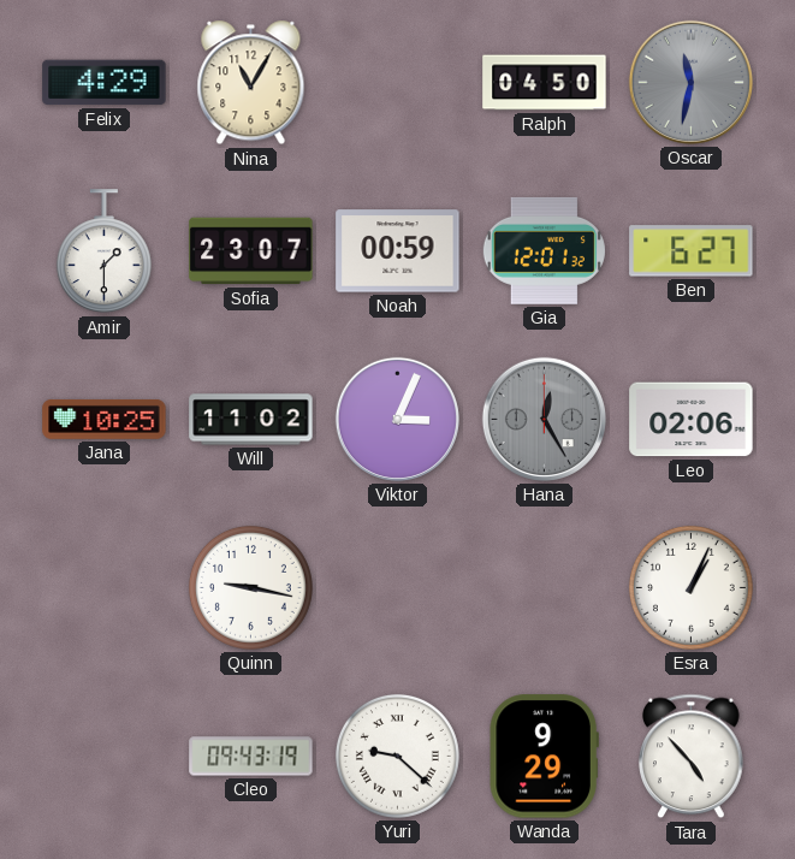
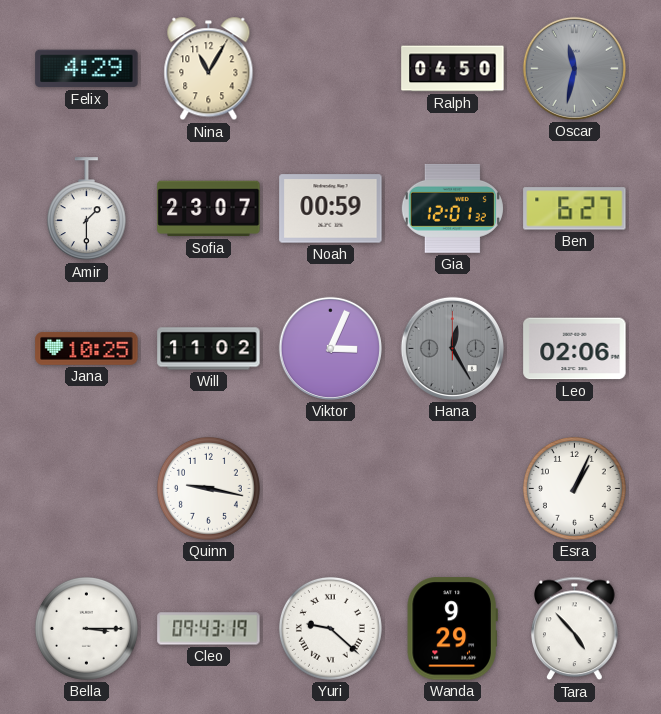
Bella: none -> 3:15
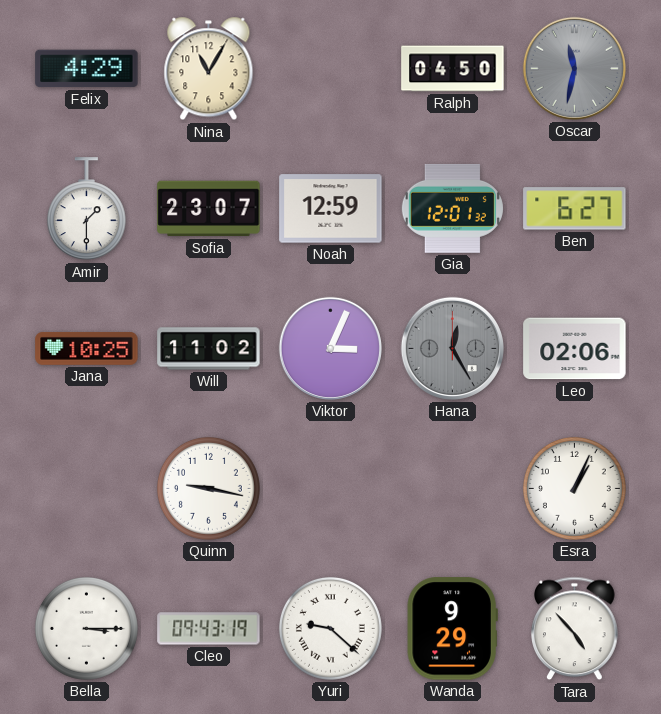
Noah: 00:59 -> 12:59
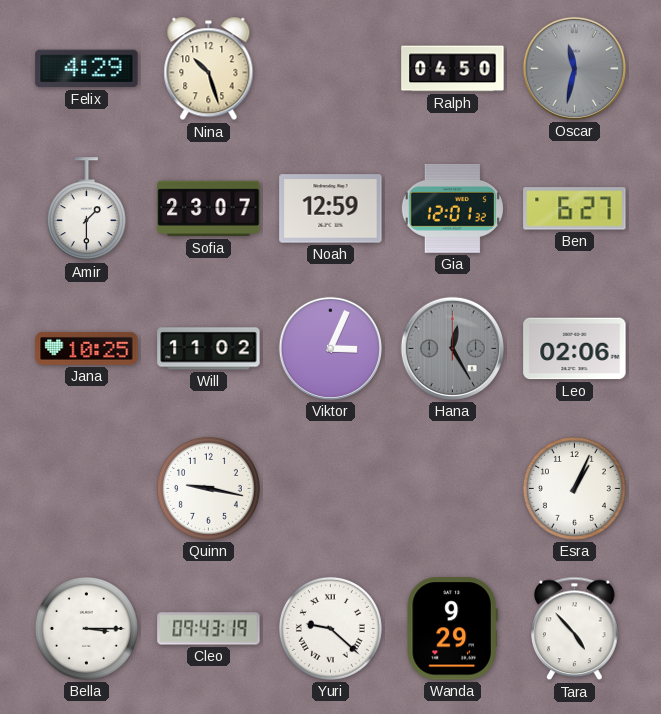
Nina: 11:05 -> 10:27
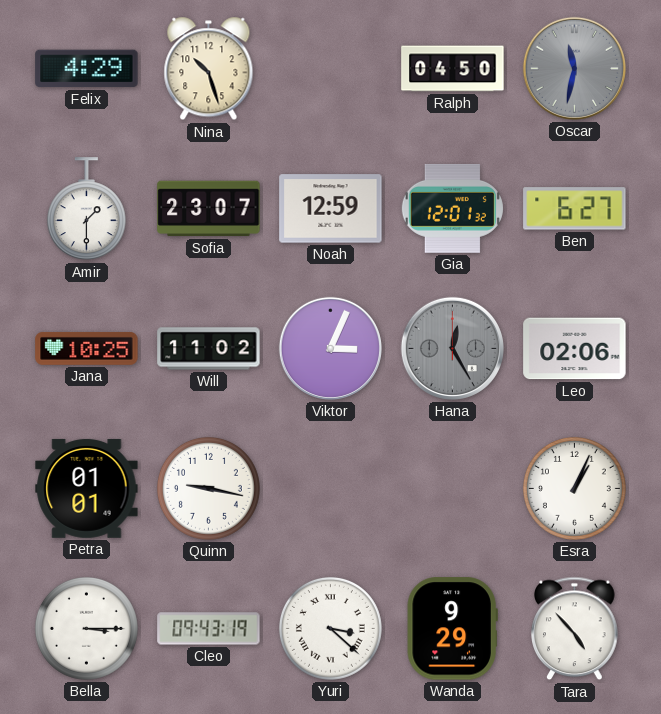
Petra: none -> 01:01
Yuri: 9:22 -> 3:22
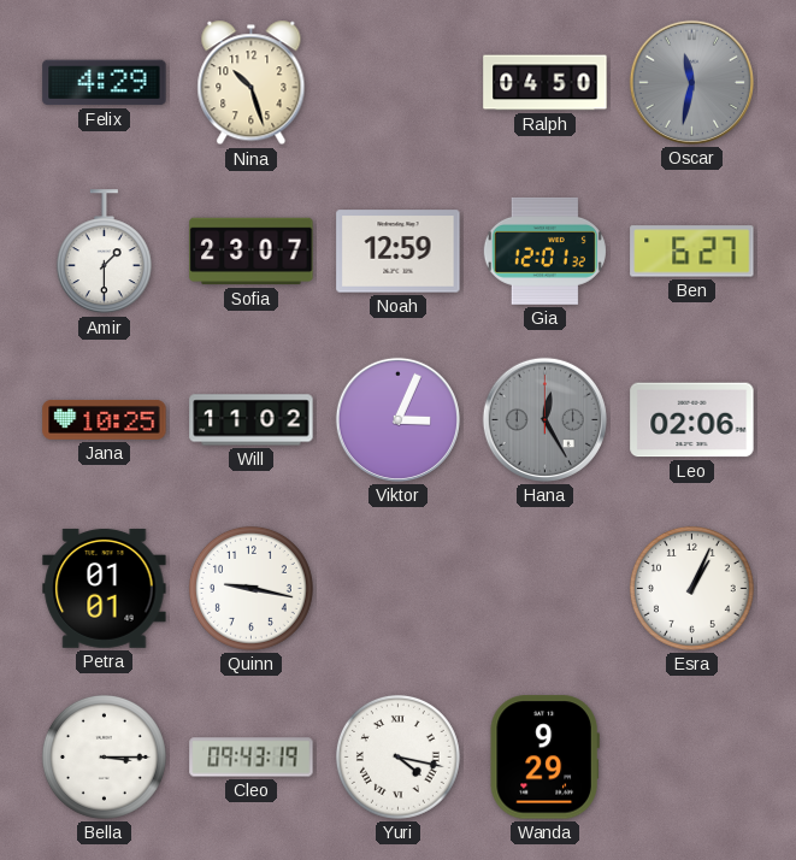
Yuri: 3:22 -> 4:17
Tara: 4:53 -> none
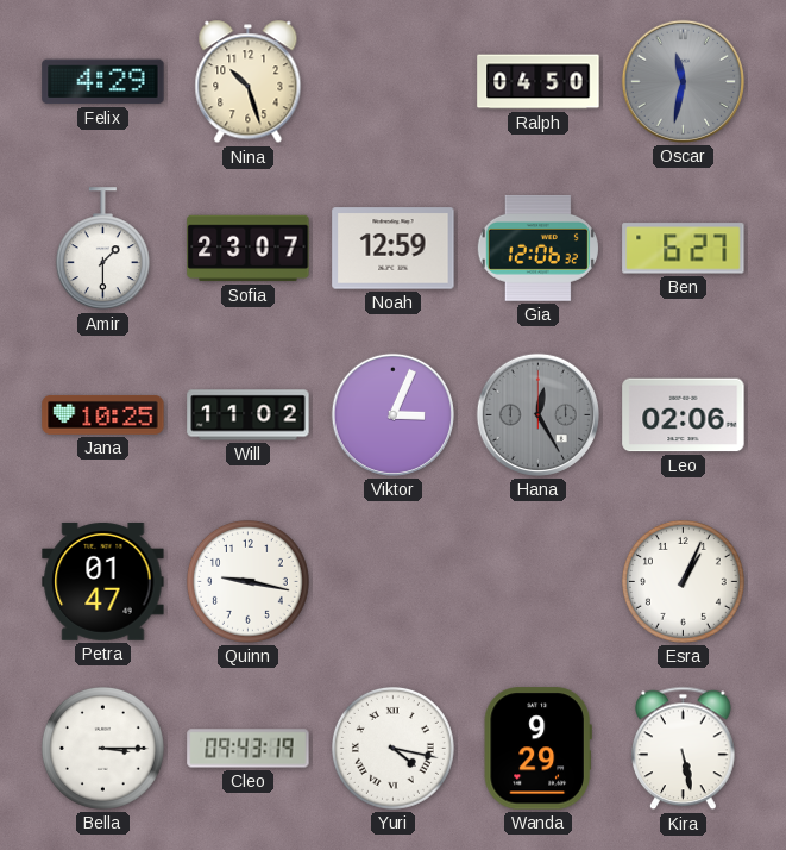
Gia: 12:01 -> 12:06
Petra: 01:01 -> 01:47
Kira: none -> 5:28
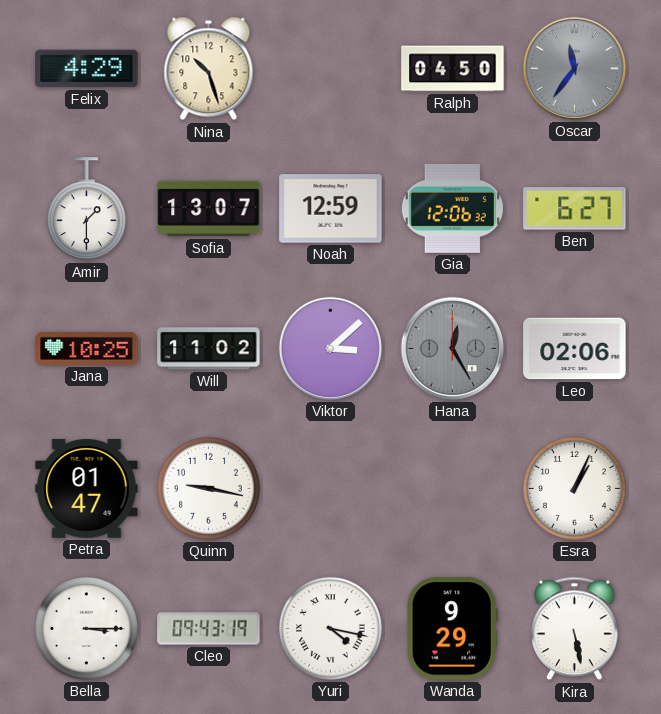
Oscar: 11:32 -> 11:36
Sofia: 23:07 -> 13:07
Viktor: 3:04 -> 3:08
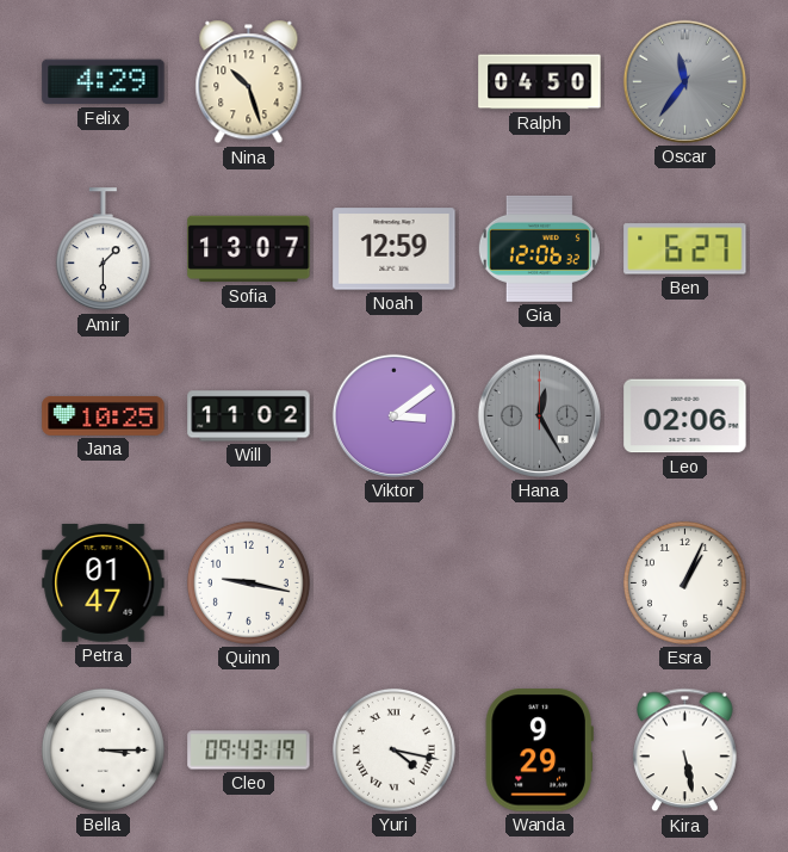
Viktor: 3:08 -> 3:09
